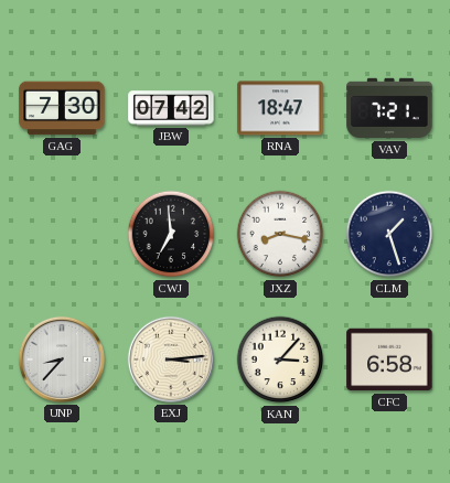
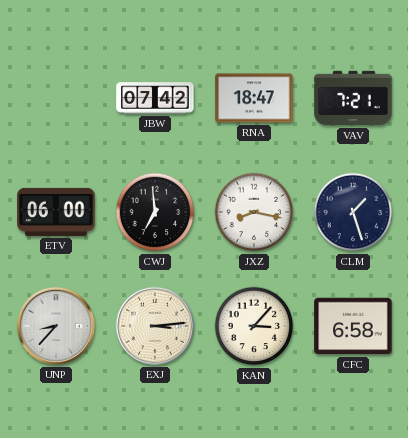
GAG: 7:30 -> none
ETV: none -> 06:00
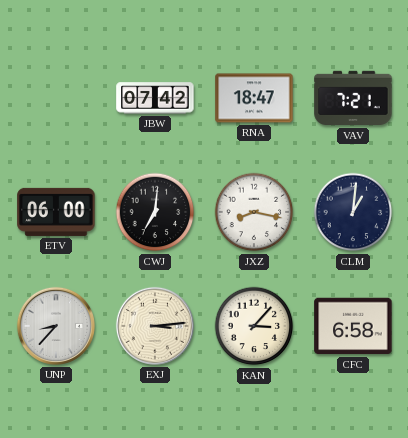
CWJ: 6:59 -> 7:01
CLM: 1:27 -> 1:01
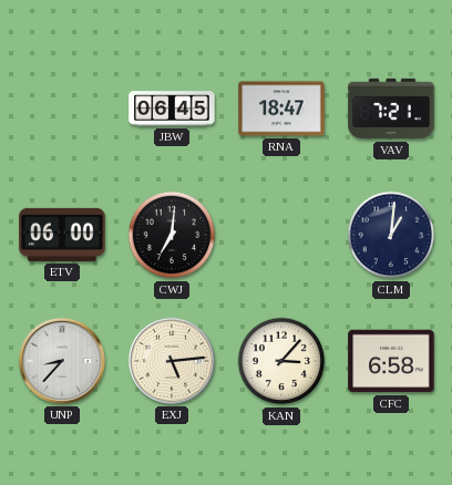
JBW: 07:42 -> 06:45
JXZ: 8:17 -> none
EXJ: 3:14 -> 5:14
